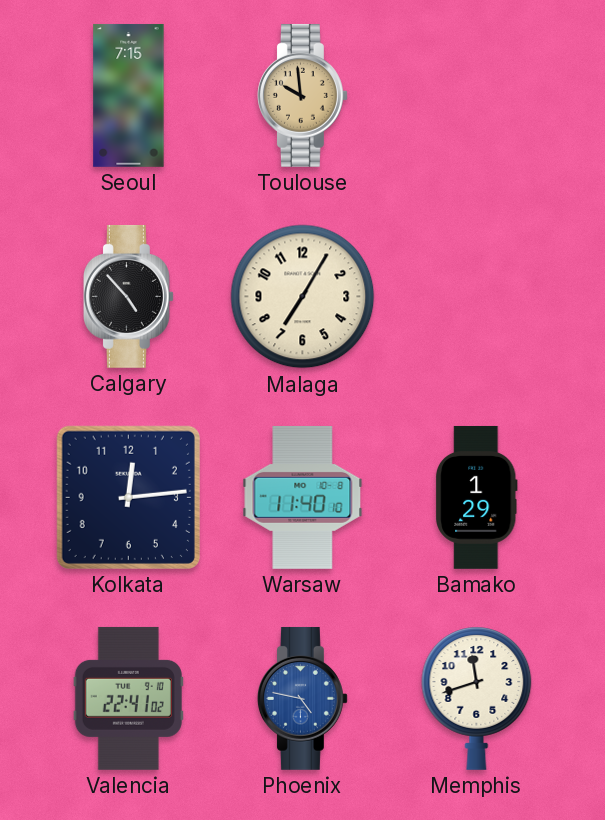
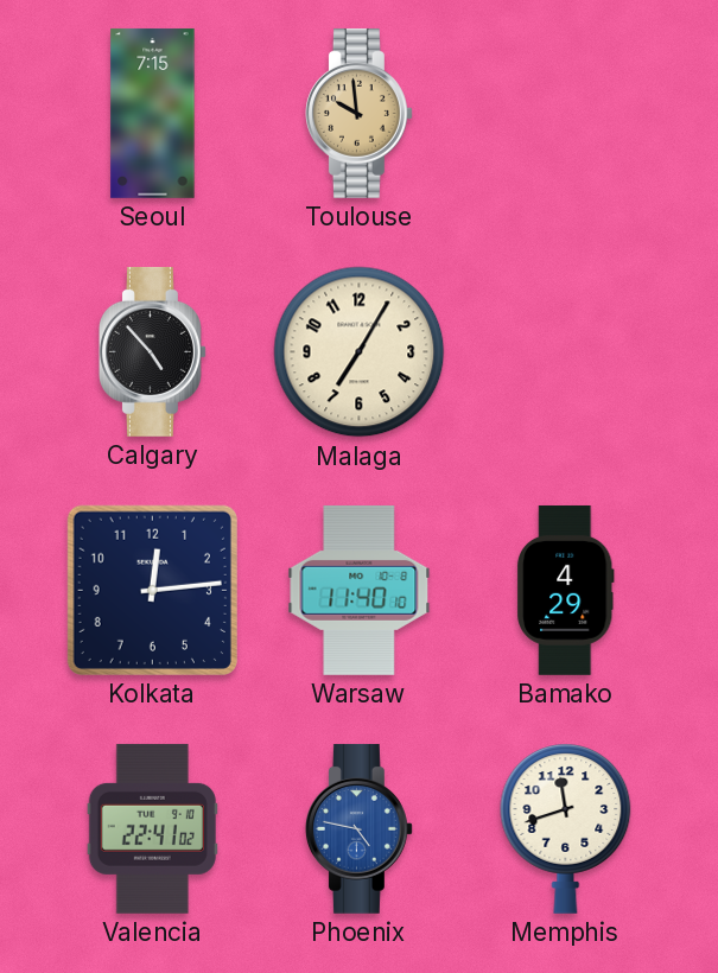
Bamako: 1:29 -> 4:29
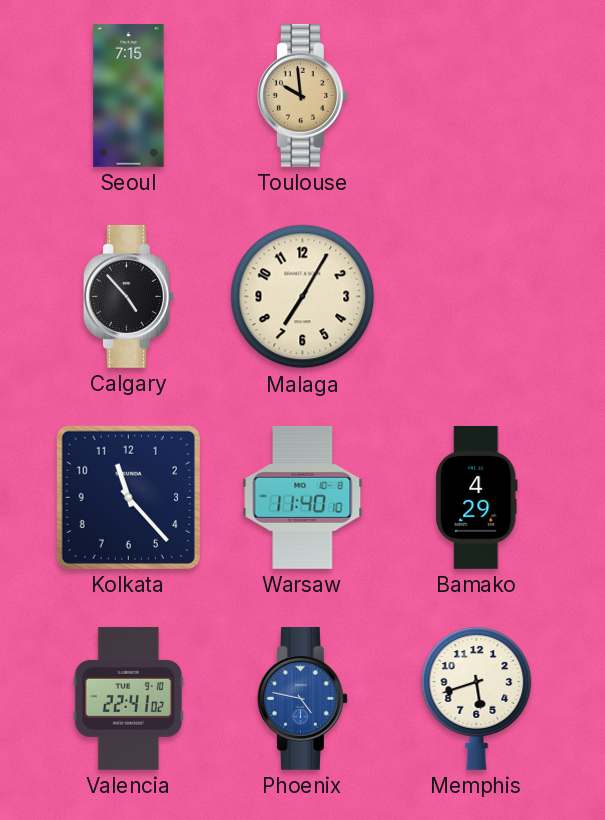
Kolkata: 12:14 -> 11:23
Memphis: 11:42 -> 5:42
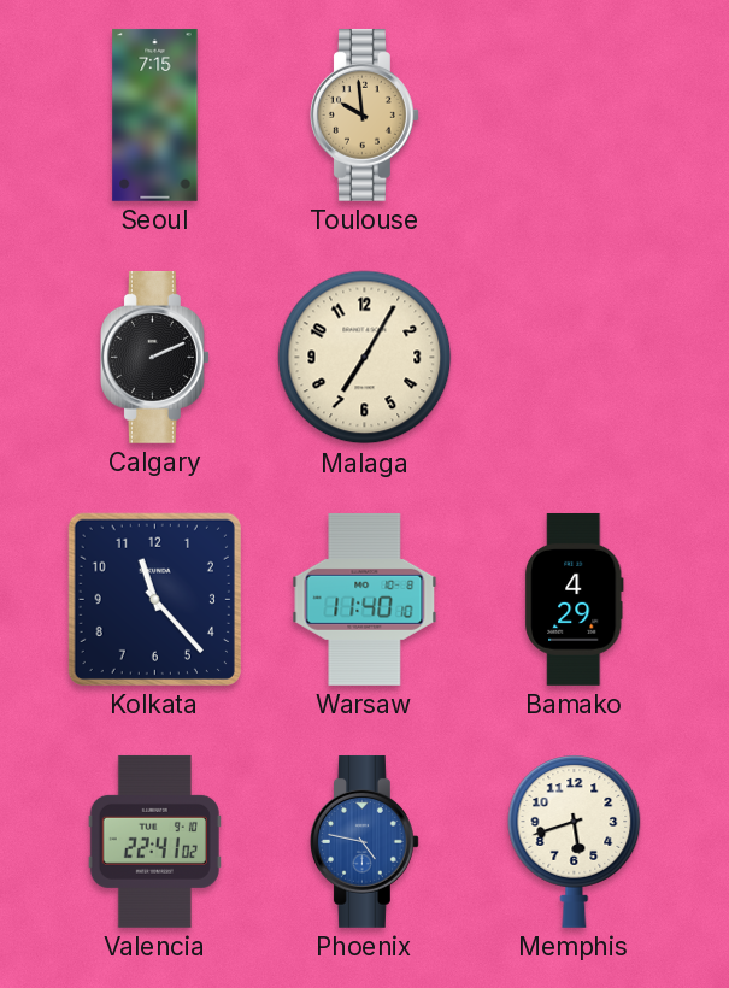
Calgary: 4:53 -> 2:11
